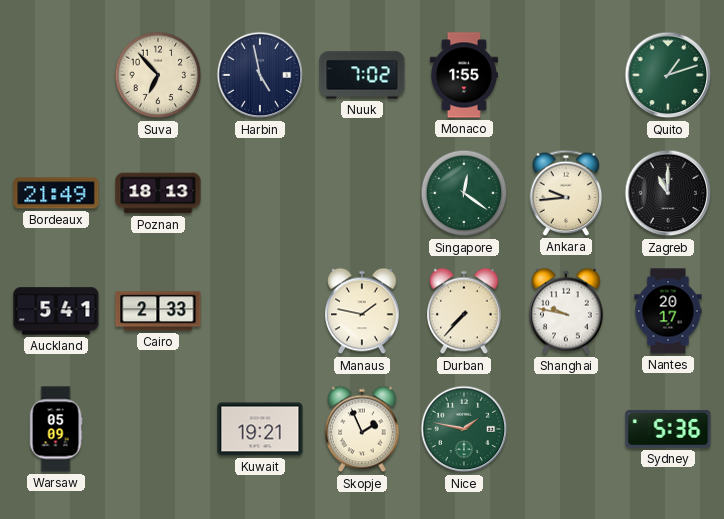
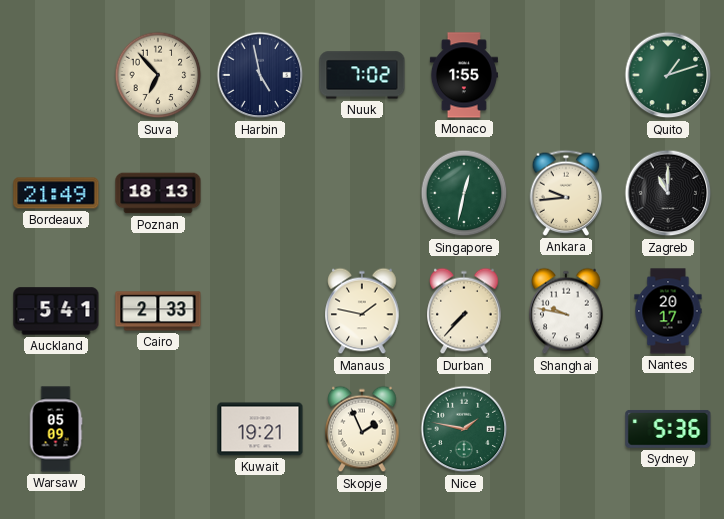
Singapore: 12:21 -> 12:32
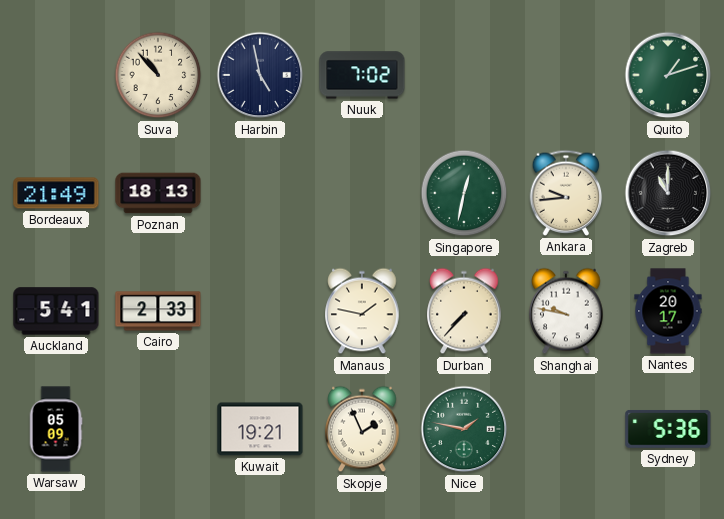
Suva: 6:53 -> 10:53
Monaco: 1:55 -> none
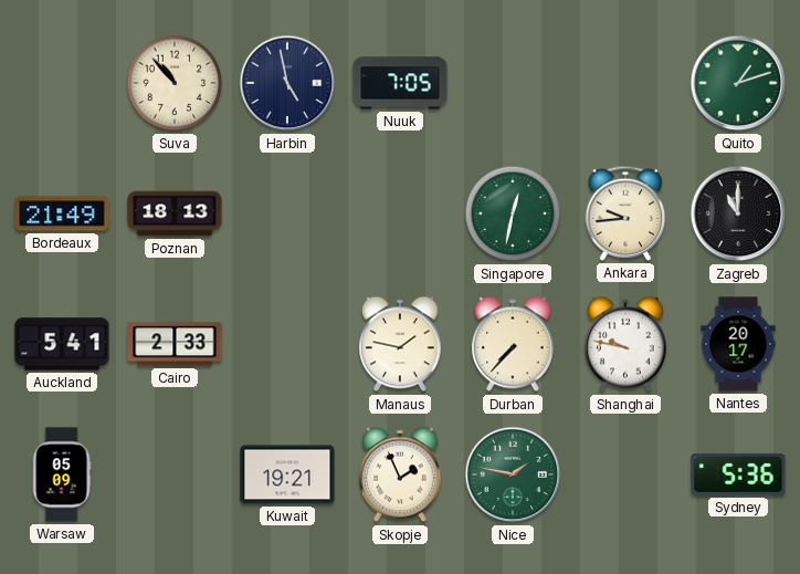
Nuuk: 7:02 -> 7:05
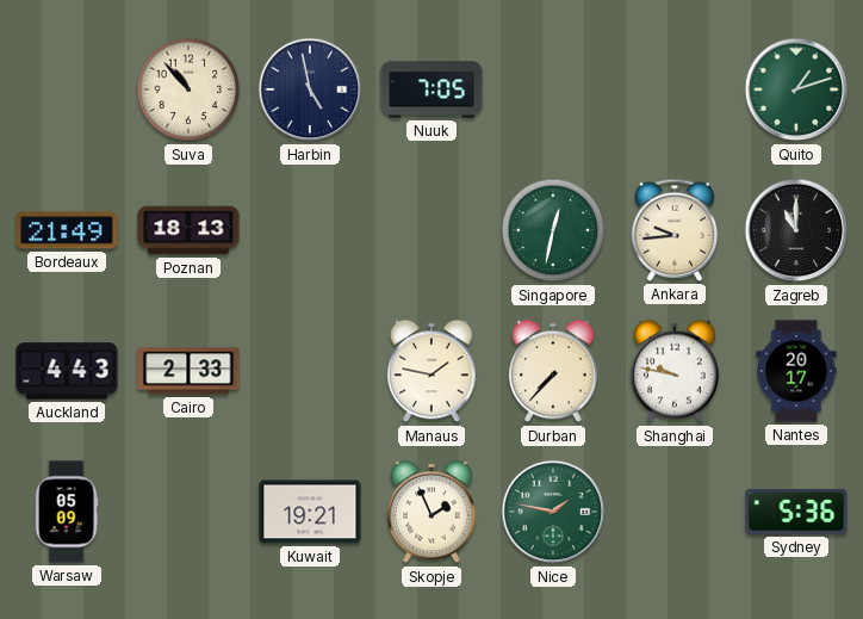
Auckland: 5:41 -> 4:43
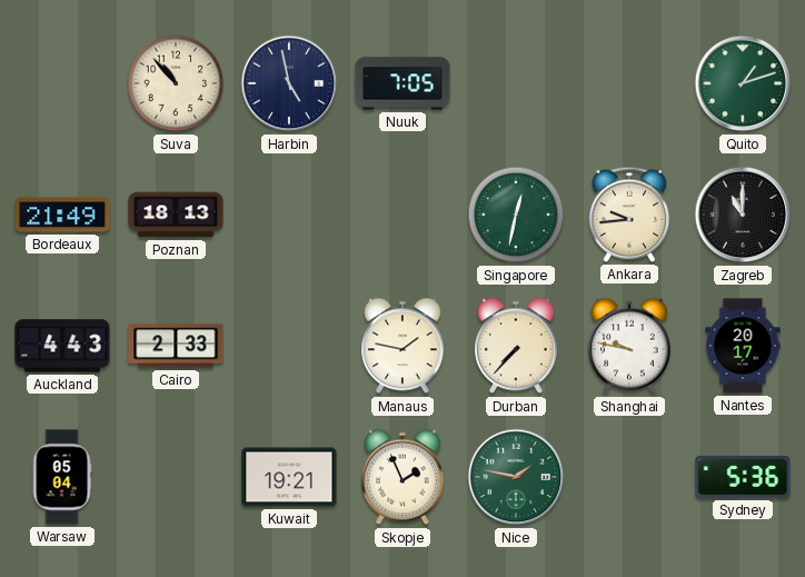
Warsaw: 05:09 -> 05:04
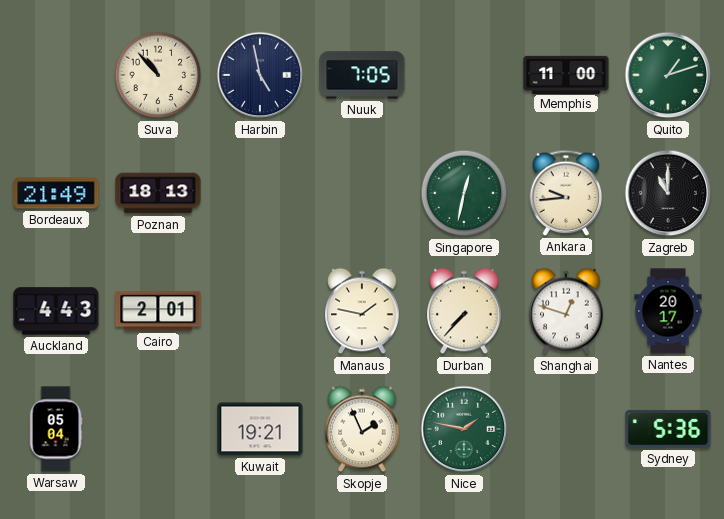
Memphis: none -> 11:00
Cairo: 2:33 -> 2:01
Shanghai: 9:47 -> 12:48
